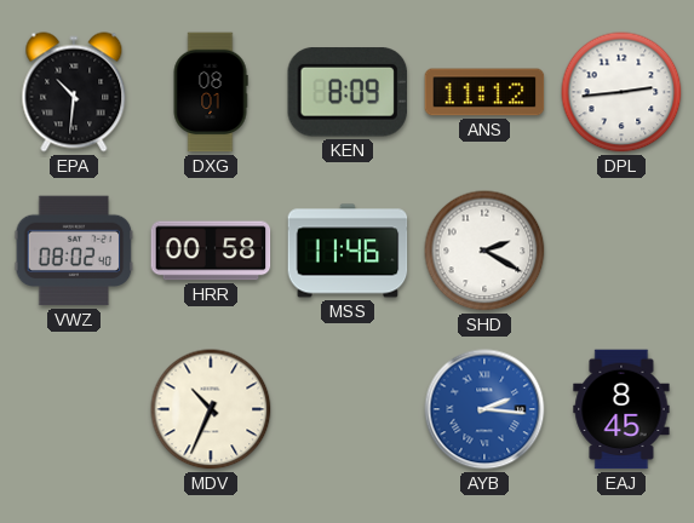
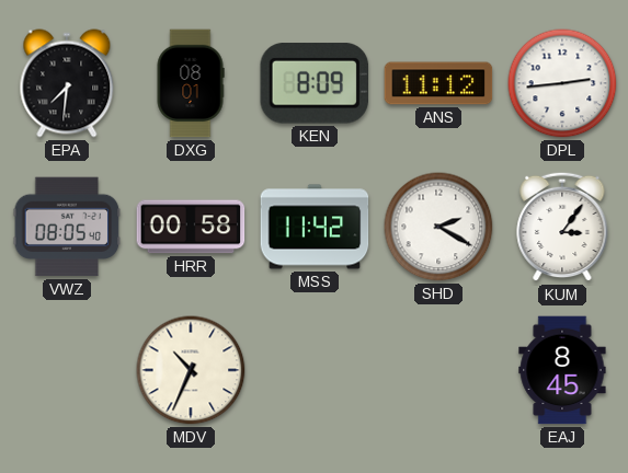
EPA: 10:31 -> 7:31
VWZ: 08:02 -> 08:05
MSS: 11:46 -> 11:42
KUM: none -> 3:06
AYB: 2:16 -> none
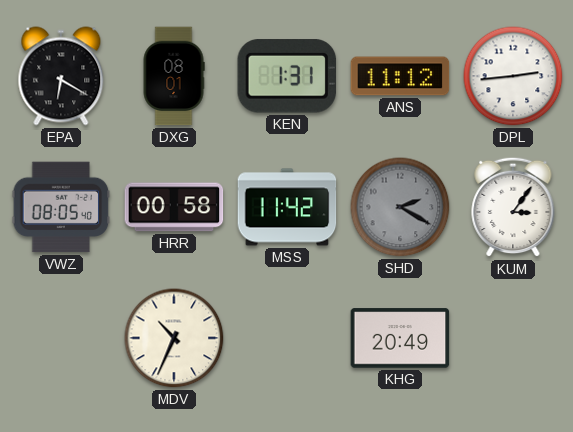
EPA: 7:31 -> 6:20
KEN: 8:09 -> 1:31
SHD dial: white -> grey
KHG: none -> 20:49
EAJ: 8:45 -> none
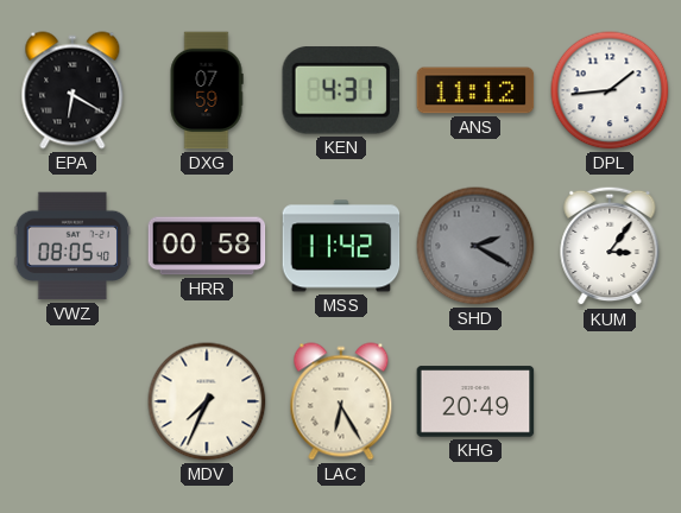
DXG: 08:01 -> 07:59
KEN: 1:31 -> 4:31
DPL: 2:44 -> 1:44
MDV: 10:34 -> 7:34
LAC: none -> 6:25
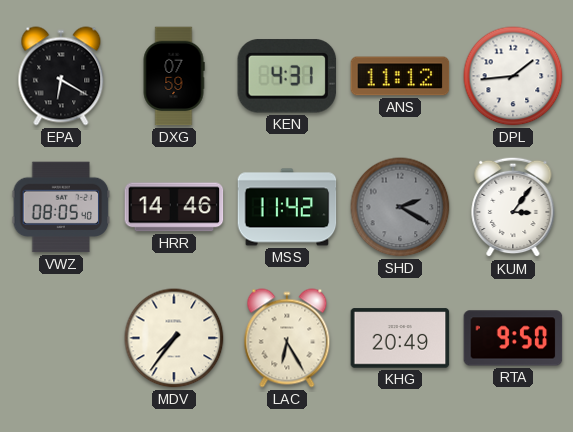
HRR: 00:58 -> 14:46
MDV: 7:34 -> 7:36
RTA: none -> 9:50
